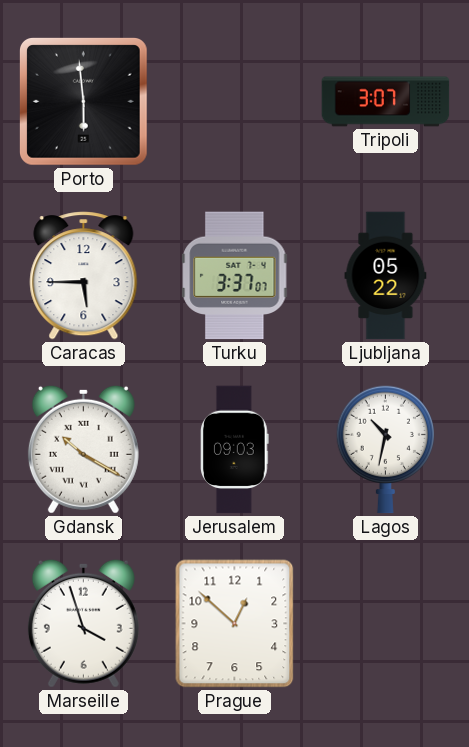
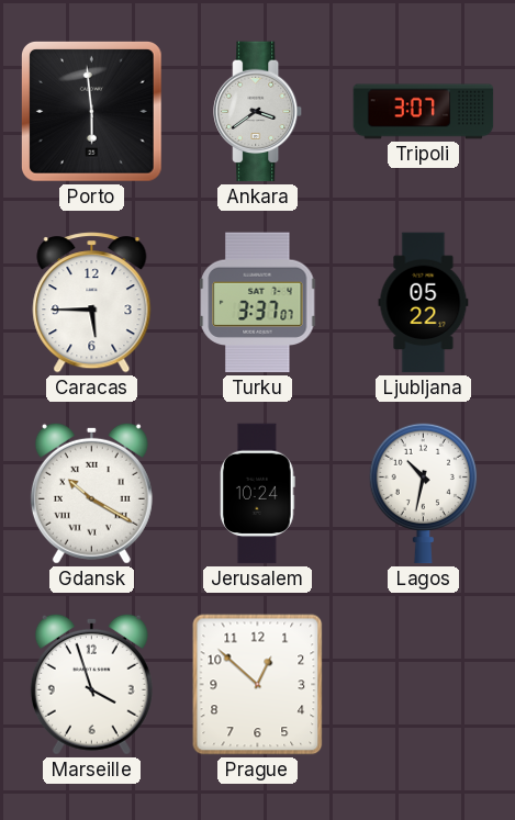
Ankara: none -> 3:39
Jerusalem: 09:03 -> 10:24
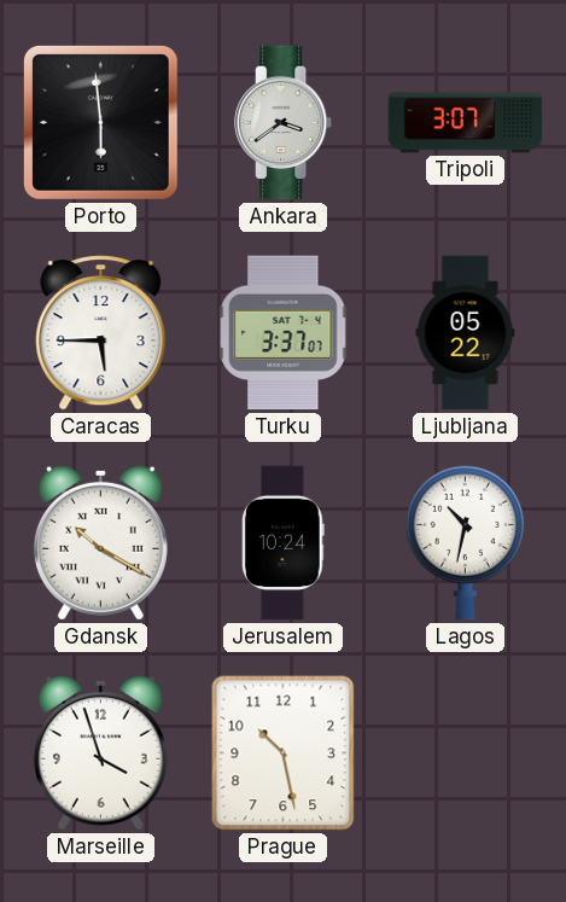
Prague: 12:52 -> 10:28
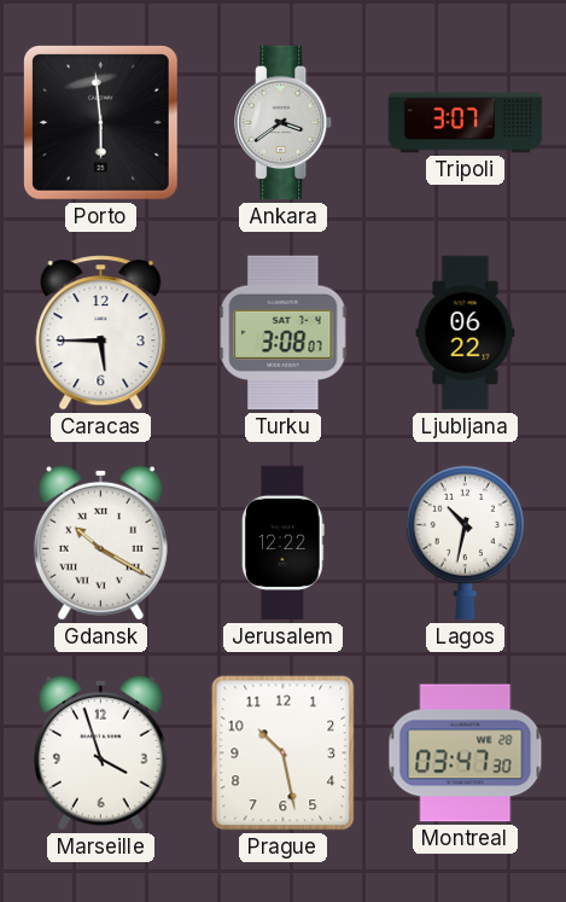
Turku: 3:37 -> 3:08
Ljubljana: 05:22 -> 06:22
Jerusalem: 10:24 -> 12:22
Montreal: none -> 03:47
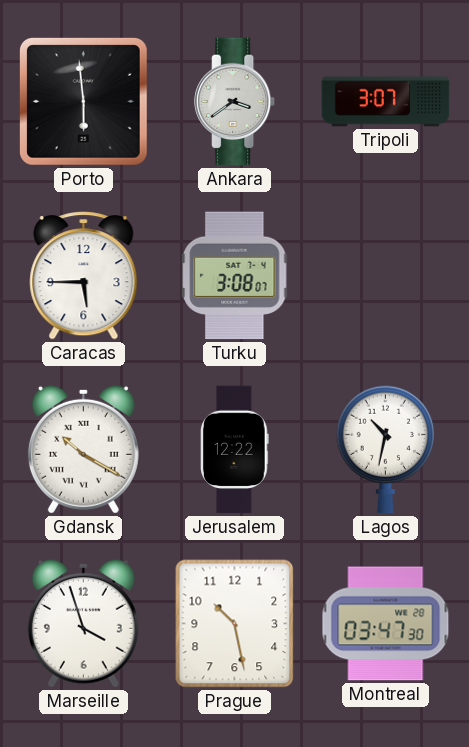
Ljubljana: 06:22 -> none
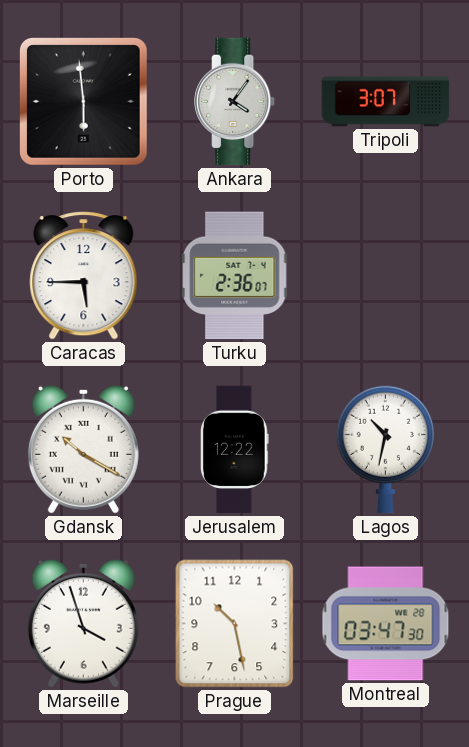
Ankara: 3:39 -> 4:06
Turku: 3:08 -> 2:36
